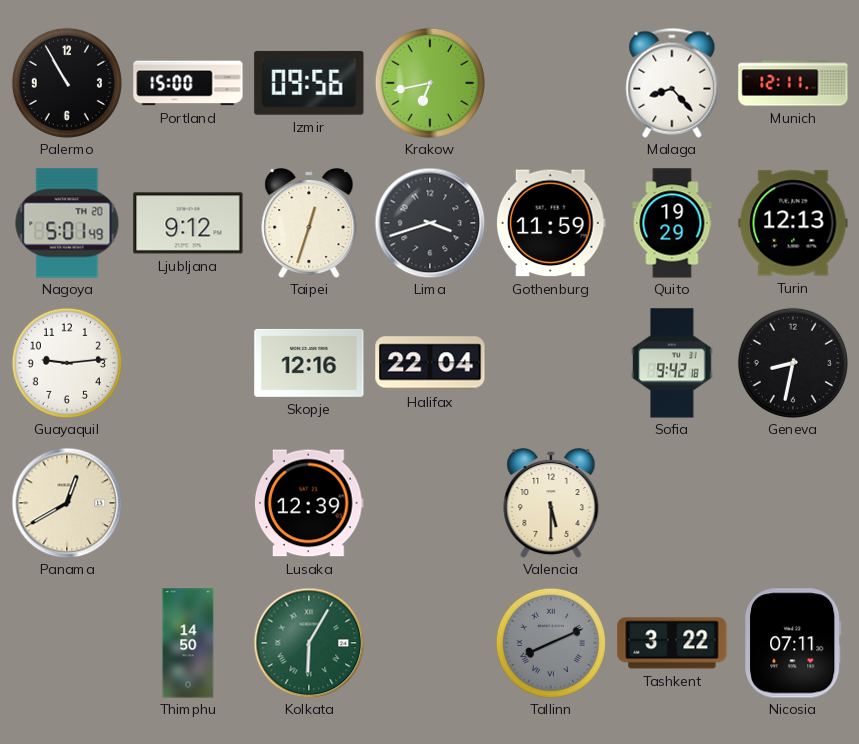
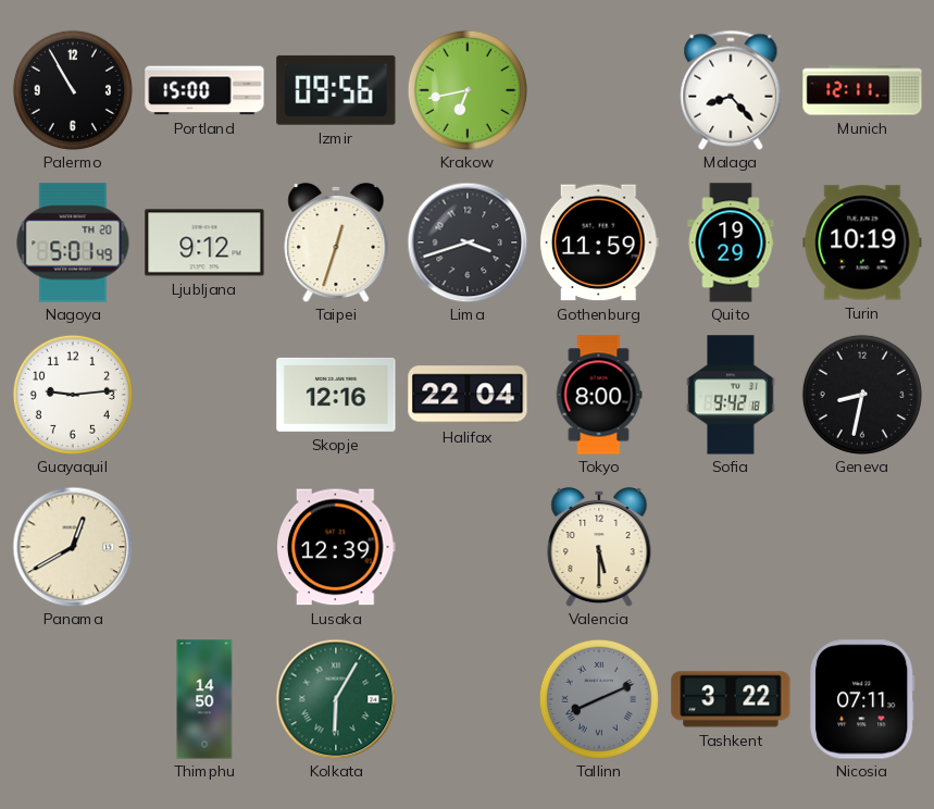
Turin: 12:13 -> 10:19
Tokyo: none -> 8:00
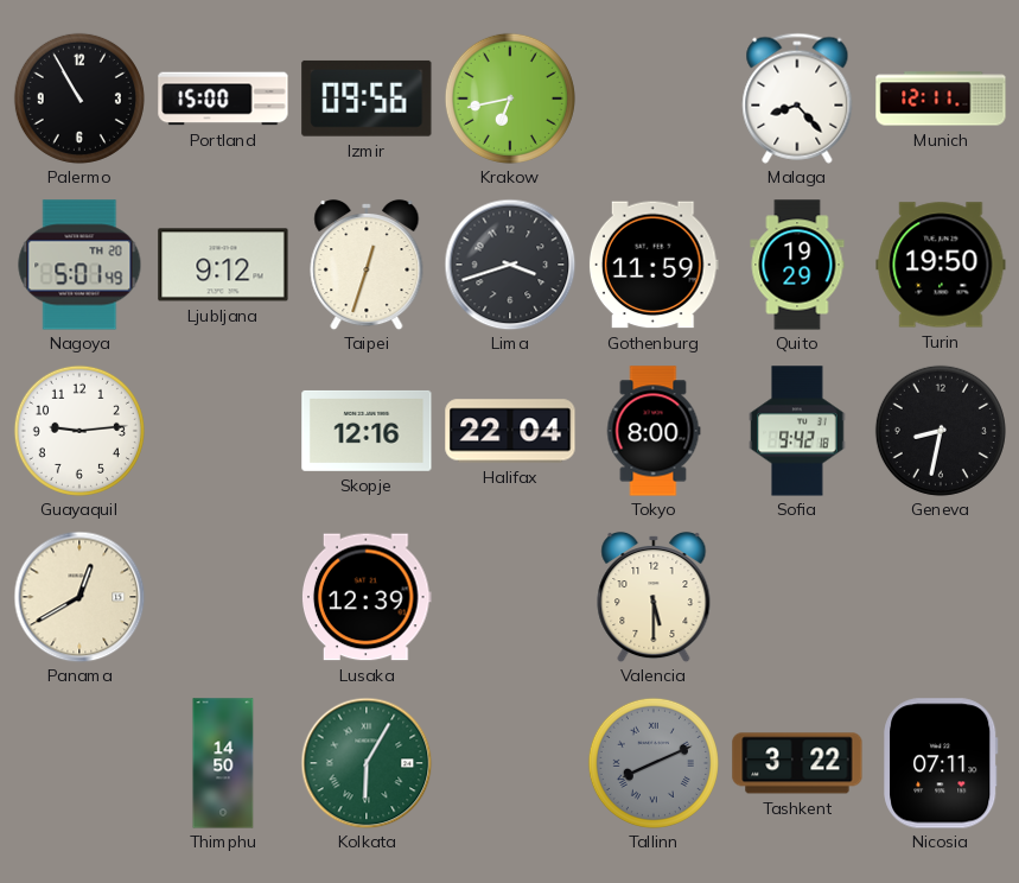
Turin: 10:19 -> 19:50
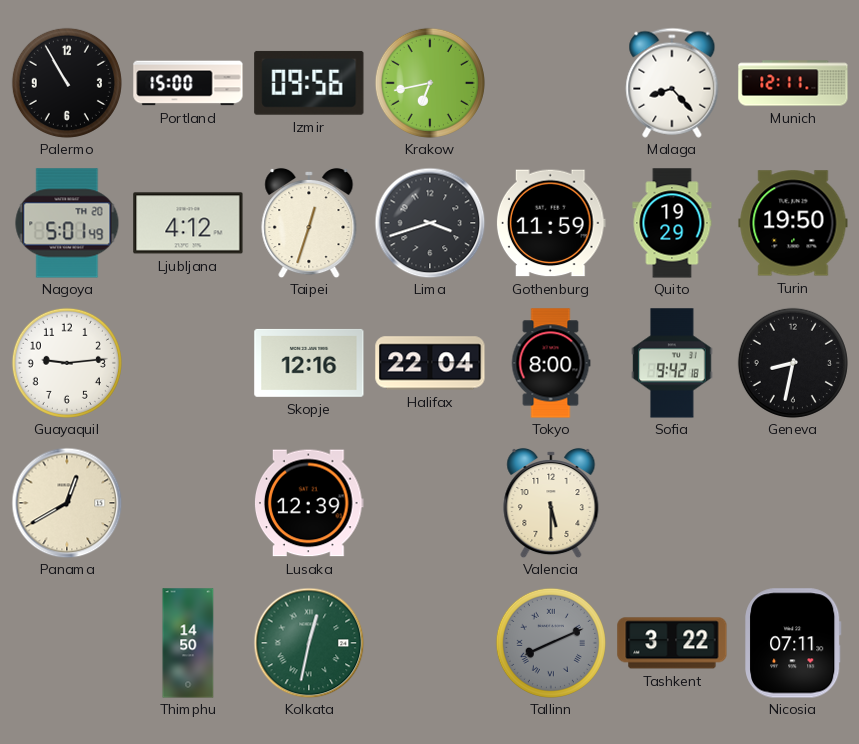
Ljubljana: 9:12 -> 4:12
Kolkata: 6:05 -> 12:32
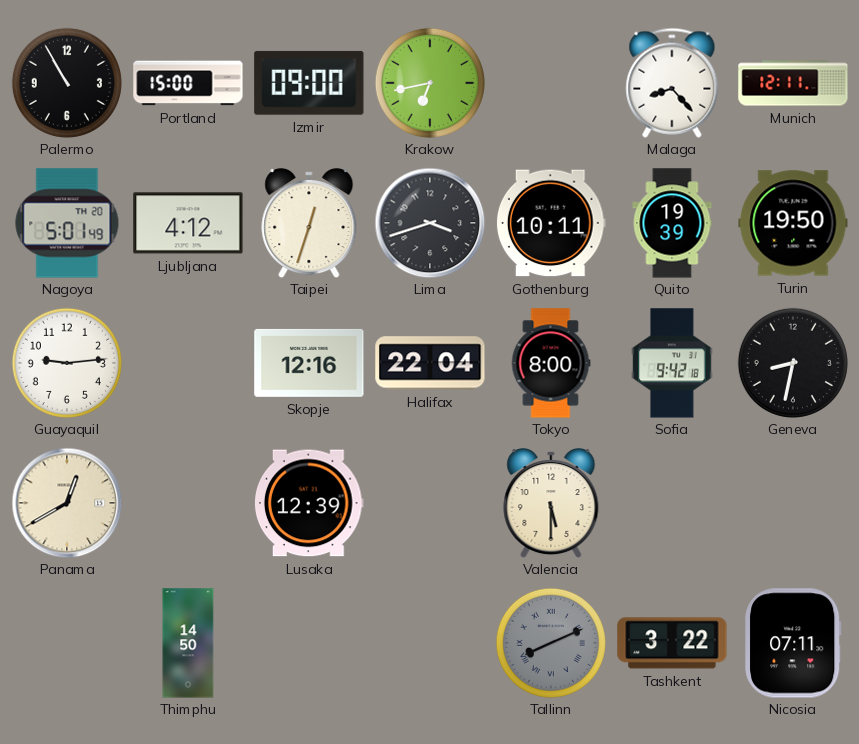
Izmir: 09:56 -> 09:00
Gothenburg: 11:59 -> 10:11
Quito: 19:29 -> 19:39
Kolkata: 12:32 -> none
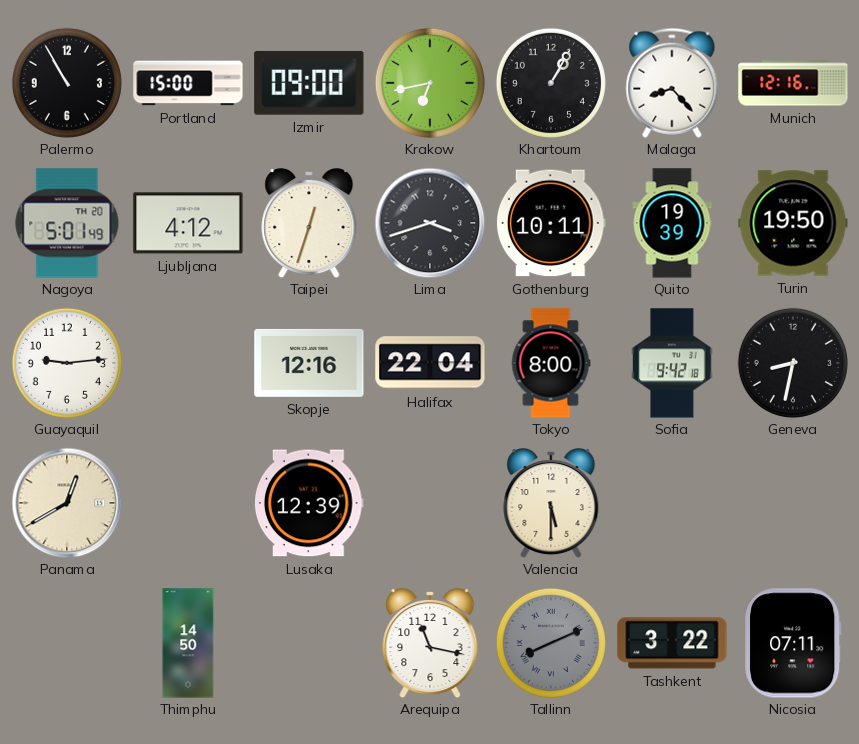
Khartoum: none -> 1:05
Munich: 12:11 -> 12:16
Arequipa: none -> 11:17
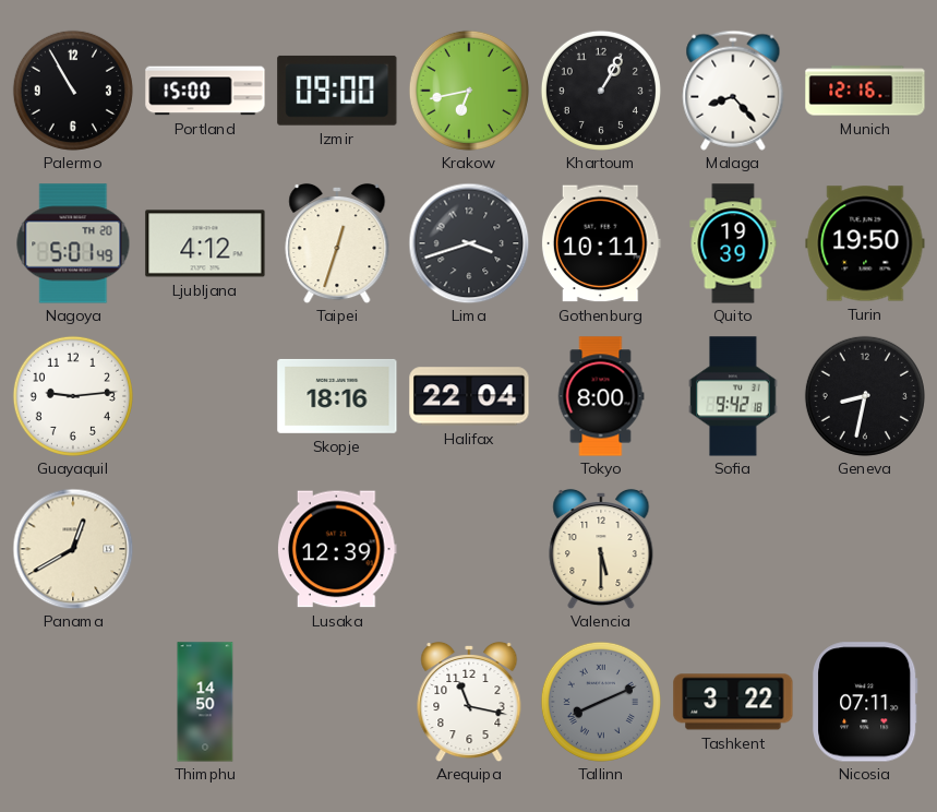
Skopje: 12:16 -> 18:16
